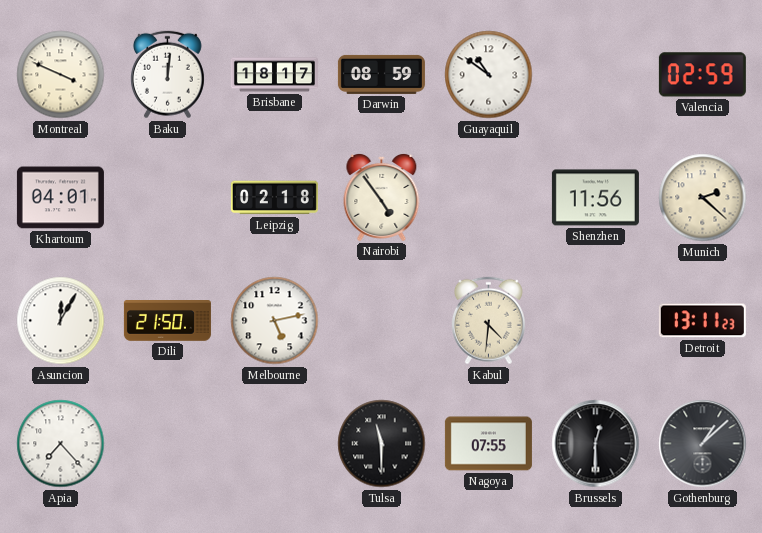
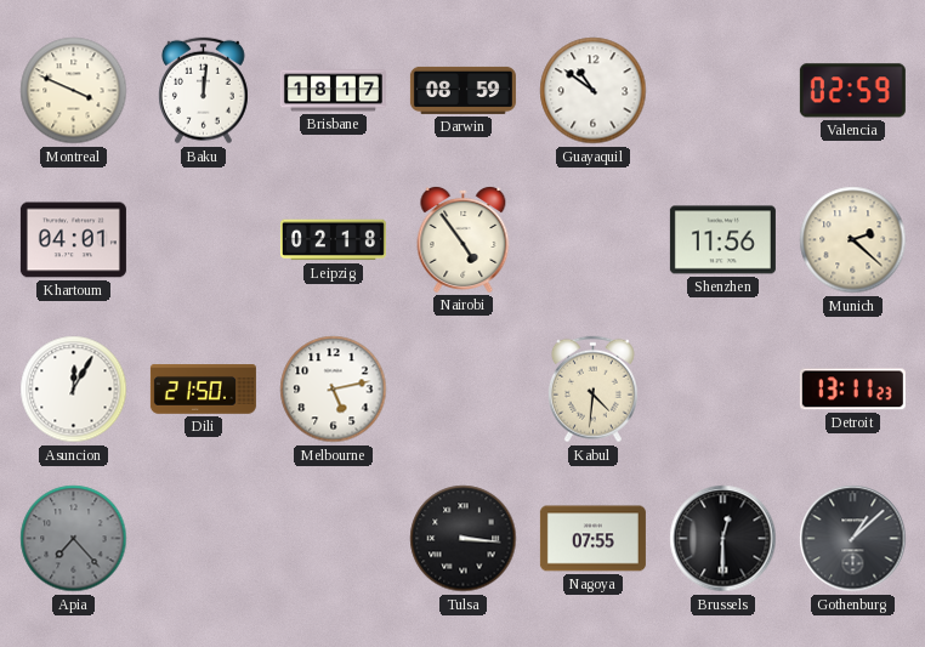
Apia dial: white -> grey
Tulsa: 11:30 -> 3:16
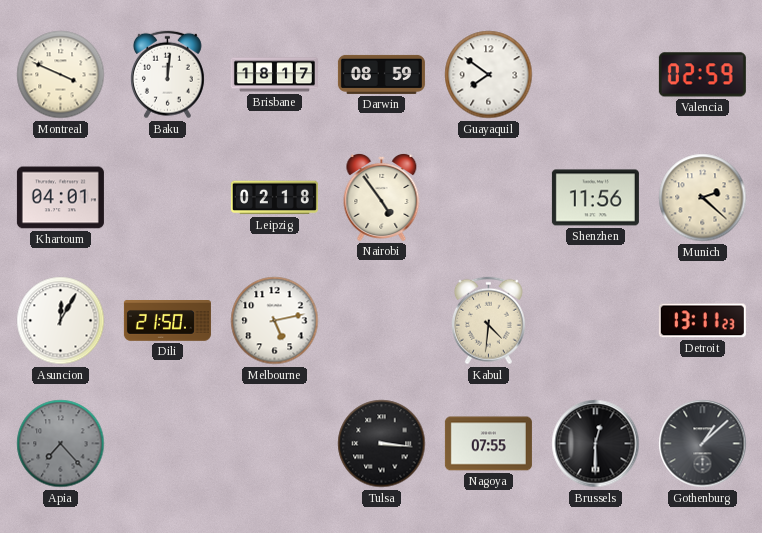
Guayaquil: 10:51 -> 7:51
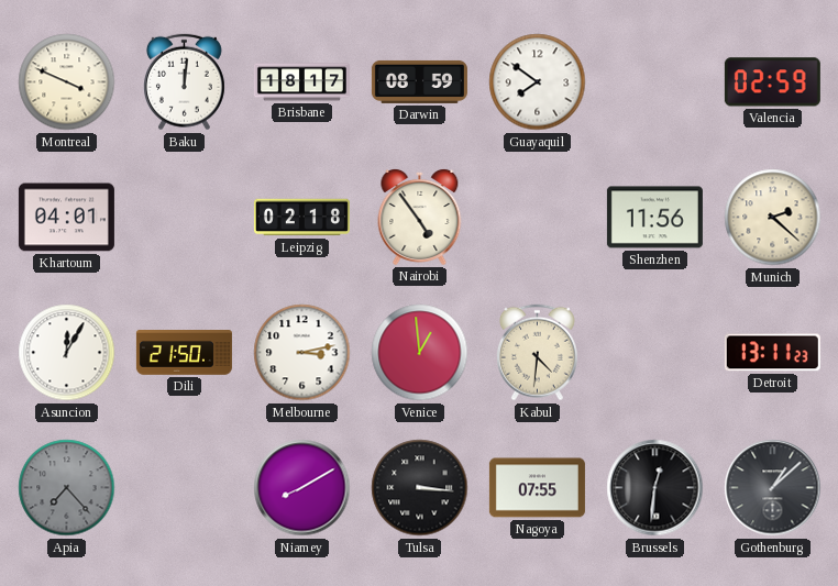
Melbourne: 5:13 -> 3:13
Venice: none -> 12:59
Niamey: none -> 8:10
Brussels: 12:30 -> 12:31
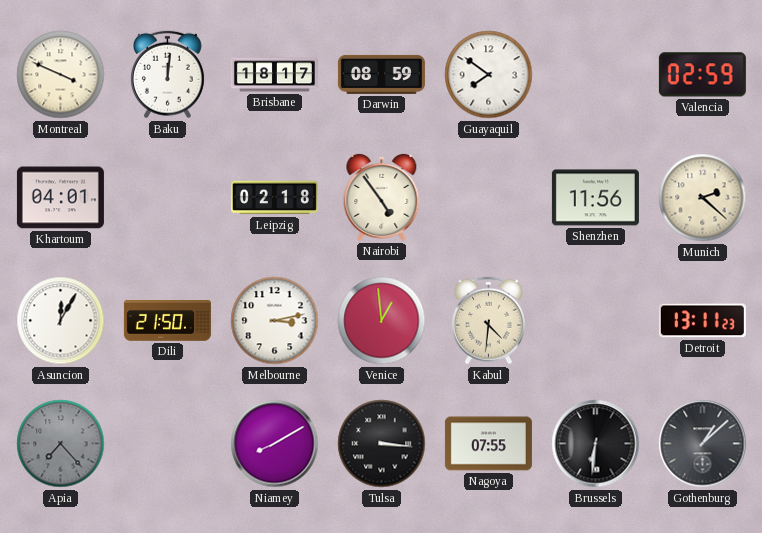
Brussels: 12:31 -> 6:31
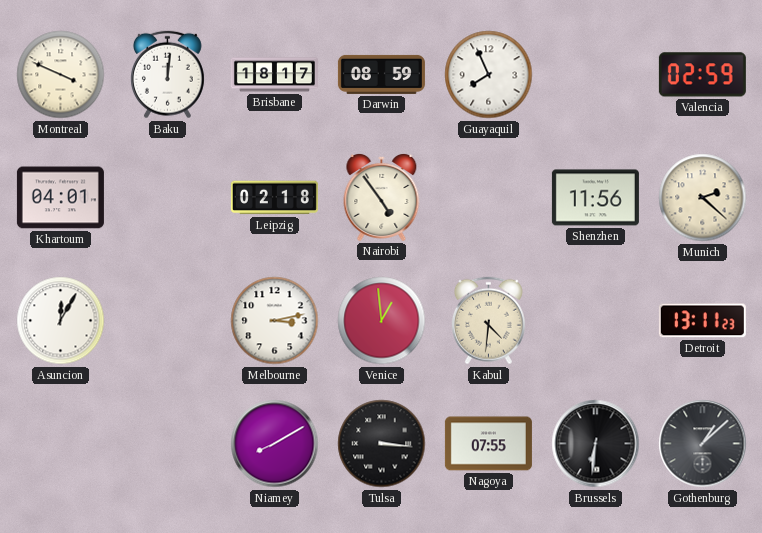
Guayaquil: 7:51 -> 7:56
Dili: 21:50 -> none
Apia: 7:23 -> none
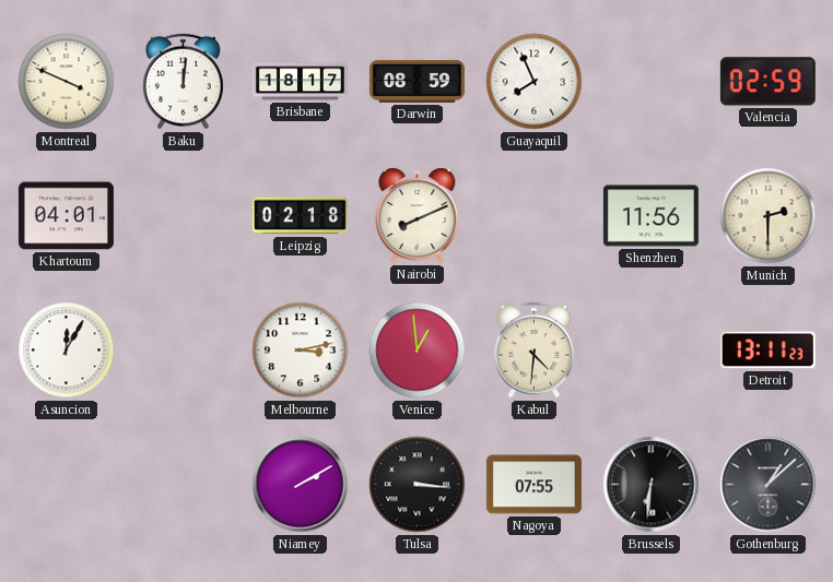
Nairobi: 4:54 -> 8:11
Munich: 2:22 -> 2:30
Niamey: 8:10 -> 2:10
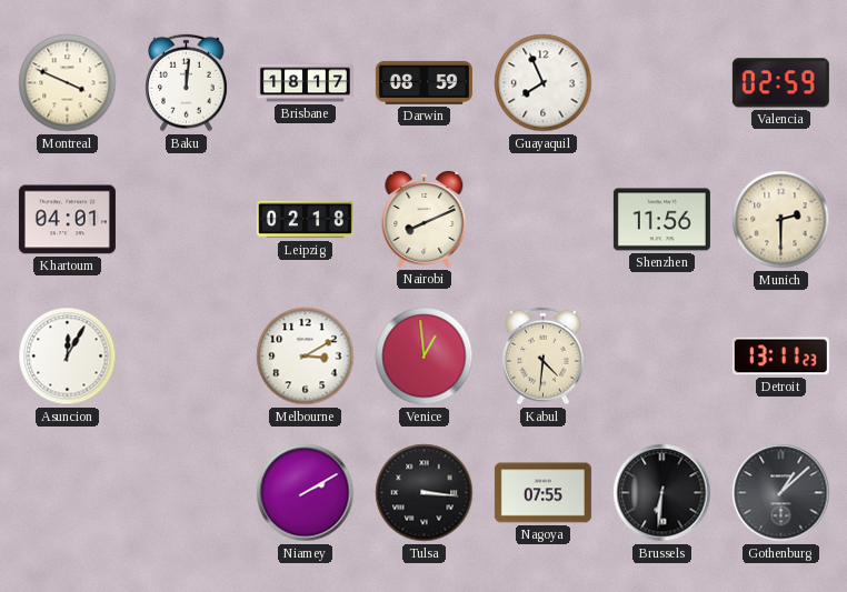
Melbourne: 3:13 -> 3:10
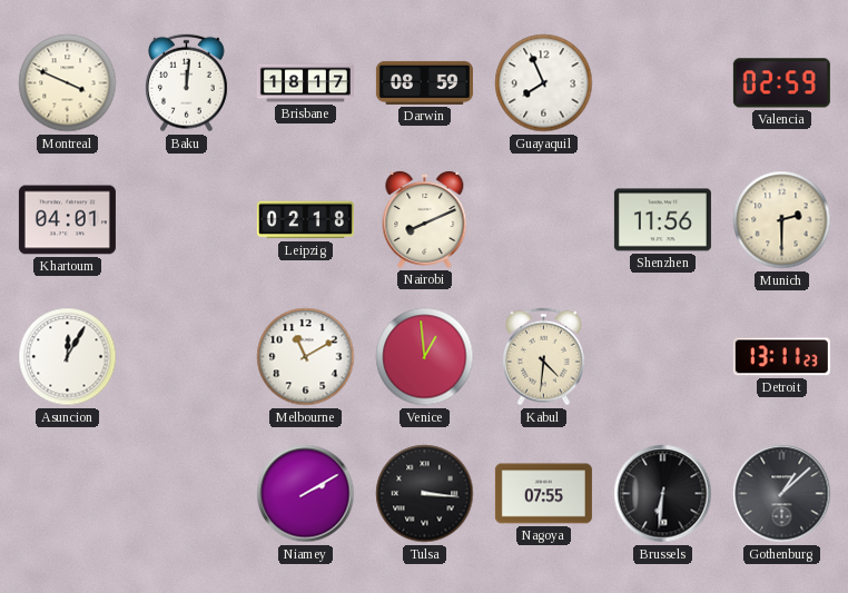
Melbourne: 3:10 -> 11:10
